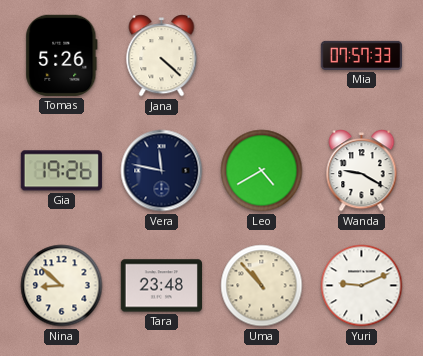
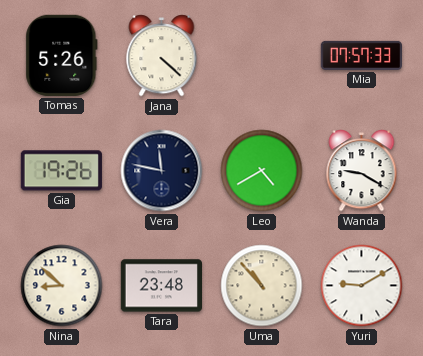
Yuri: 9:11 -> 9:10
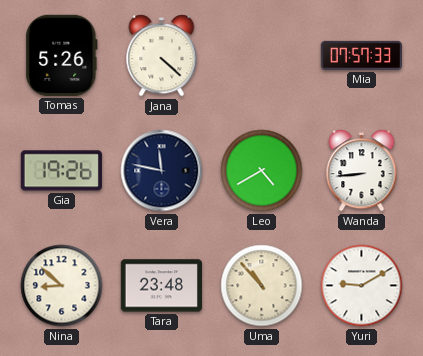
Wanda: 9:20 -> 8:44
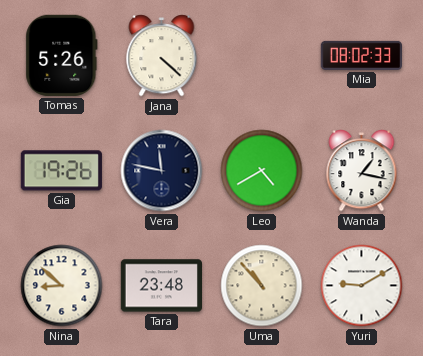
Mia: 07:57 -> 08:02
Wanda: 8:44 -> 1:17
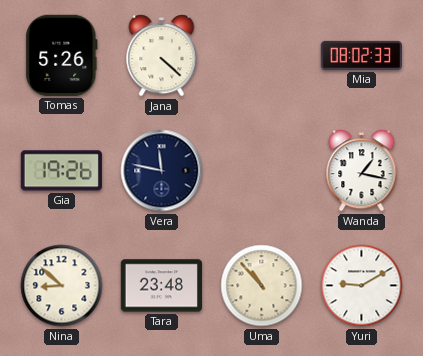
Leo: 4:40 -> none
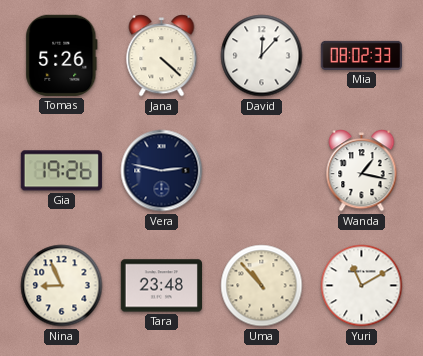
David: none -> 12:07
Vera: 11:47 -> 2:47
Nina: 8:52 -> 8:56
Yuri: 9:10 -> 11:10
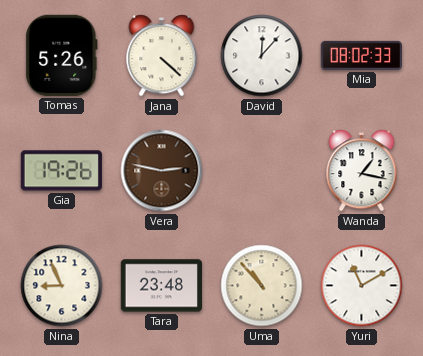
Vera dial: navy -> brown
